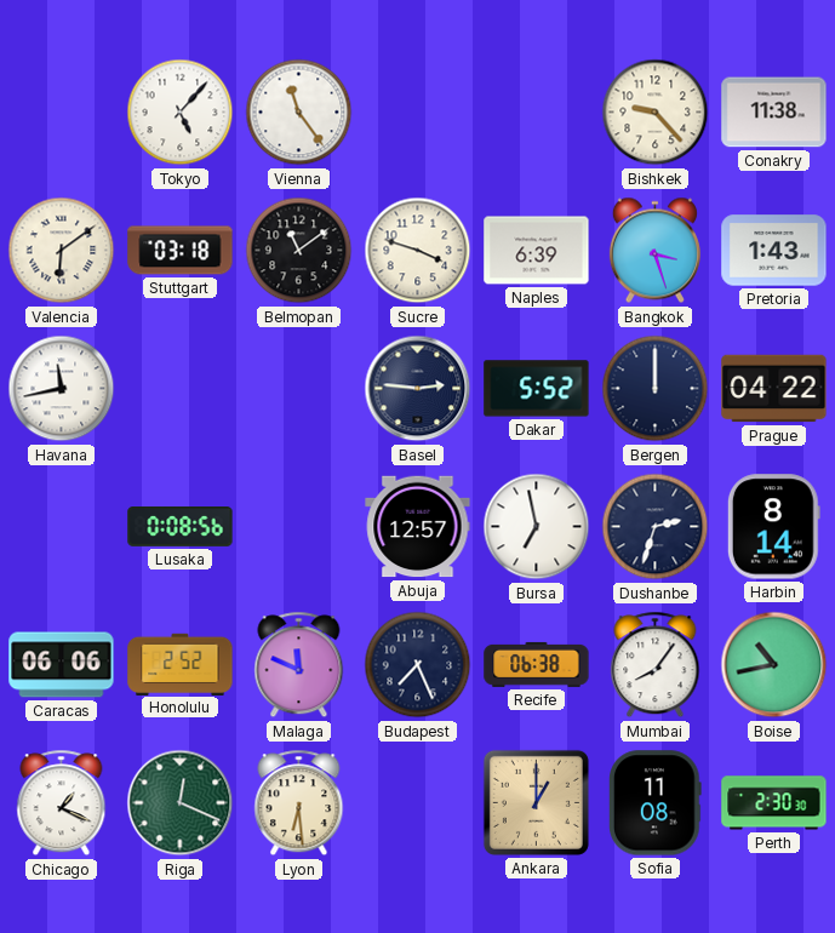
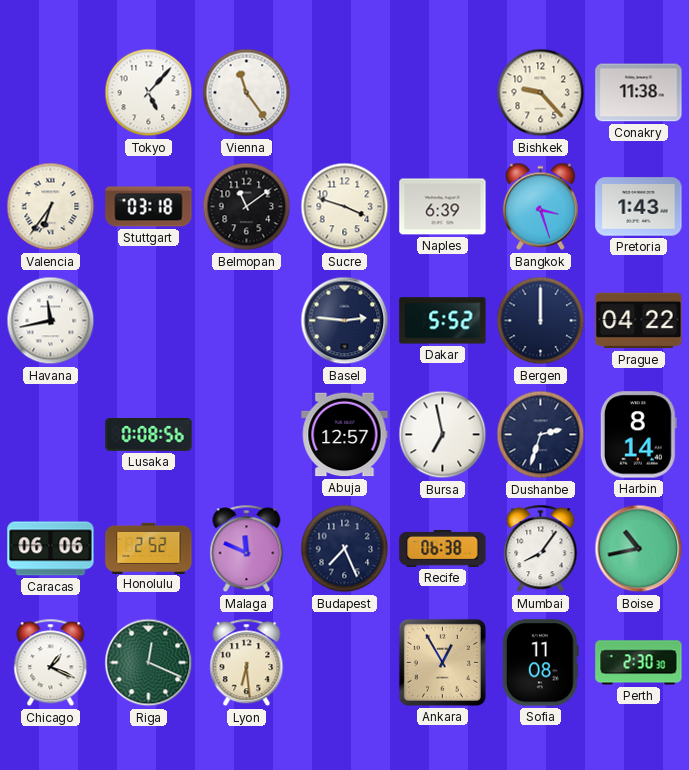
Valencia: 6:09 -> 6:36
Ankara: 1:00 -> 12:55
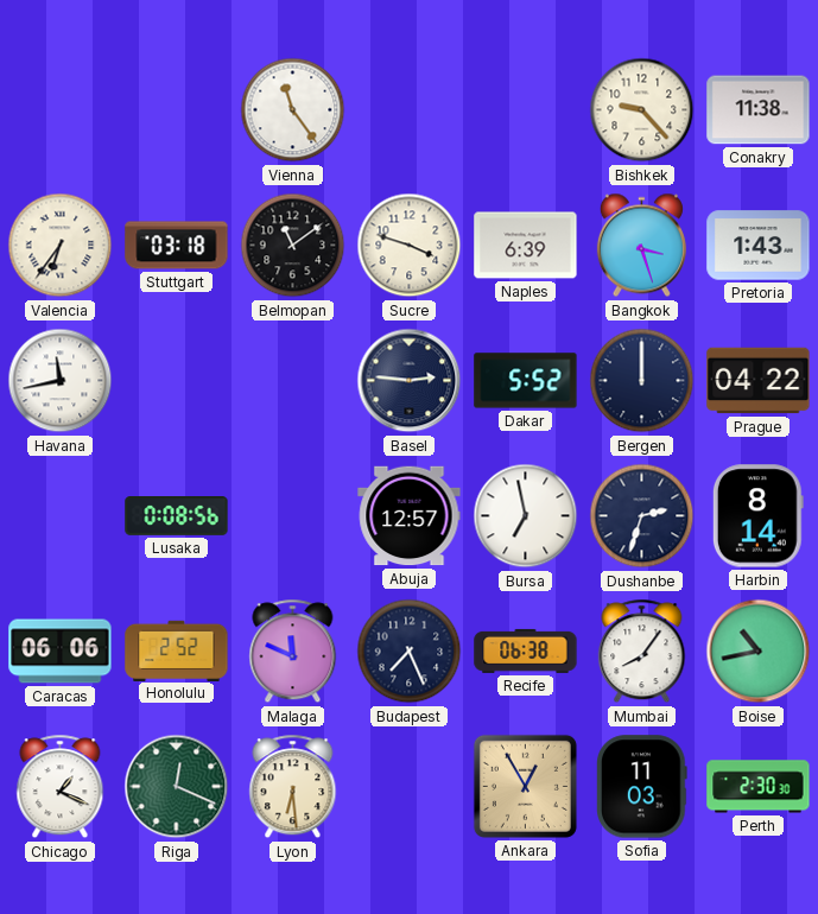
Tokyo: 5:07 -> none
Sofia: 11:08 -> 11:03
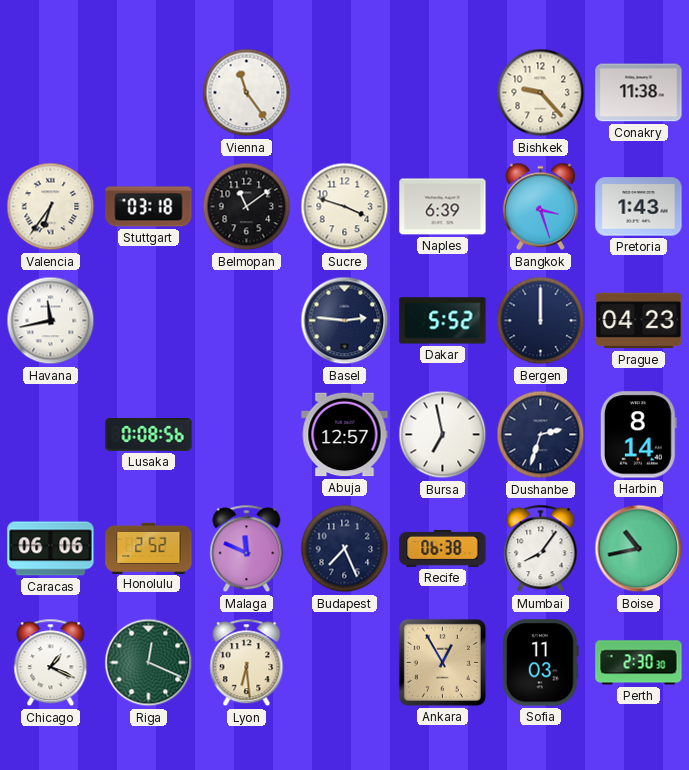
Prague: 04:22 -> 04:23
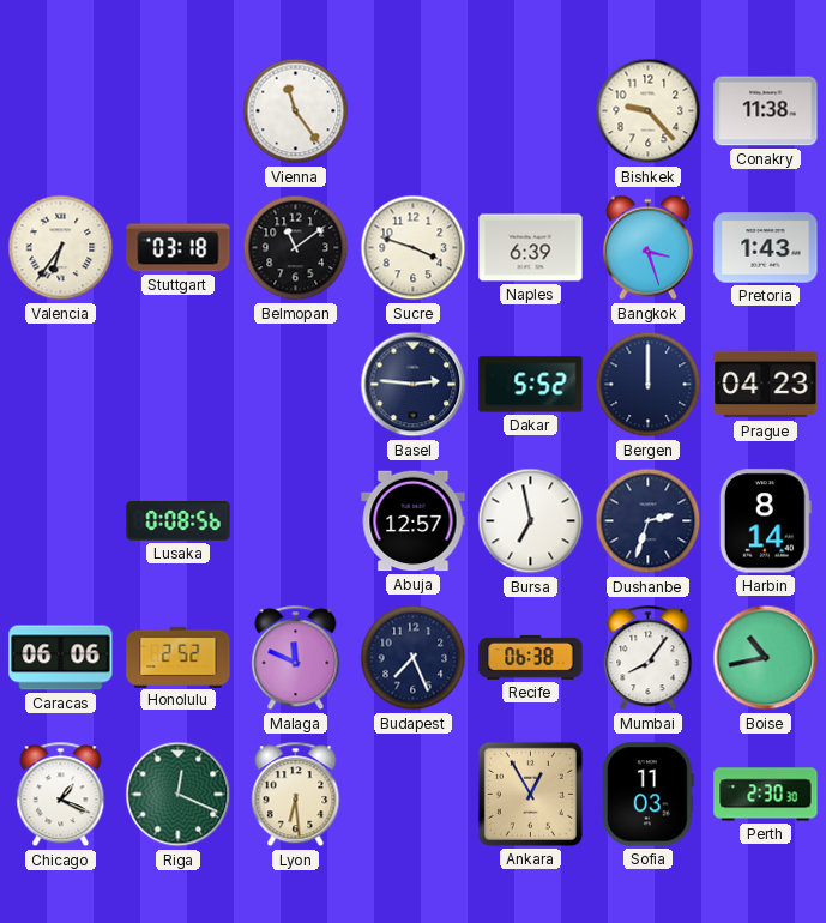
Havana: 11:43 -> none
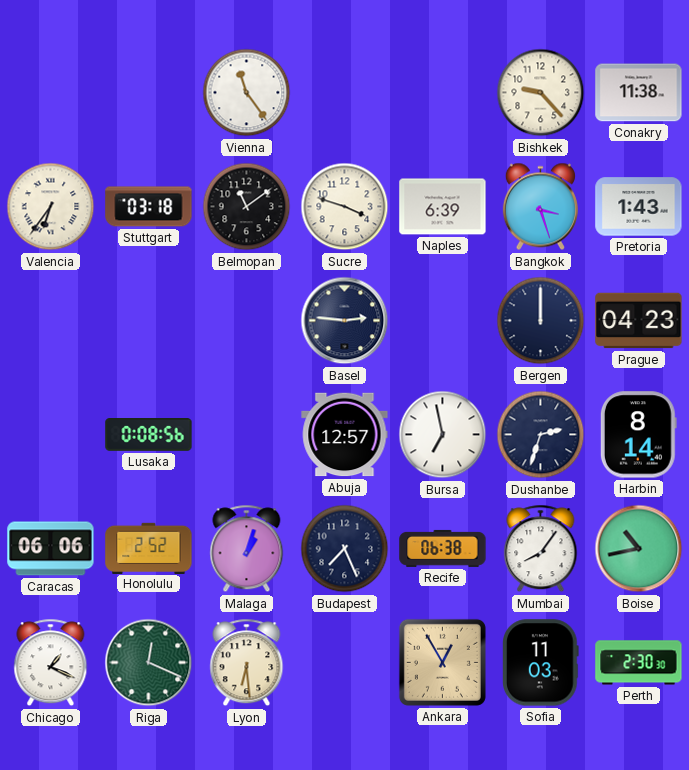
Dakar: 5:52 -> none
Malaga: 11:49 -> 1:03
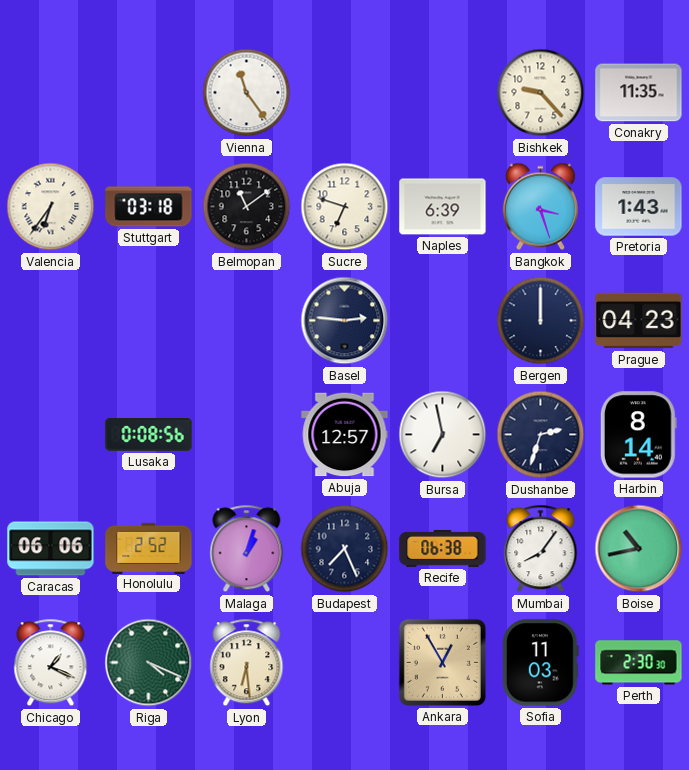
Conakry: 11:38 -> 11:35
Sucre: 3:48 -> 6:48
Riga: 12:19 -> 4:19
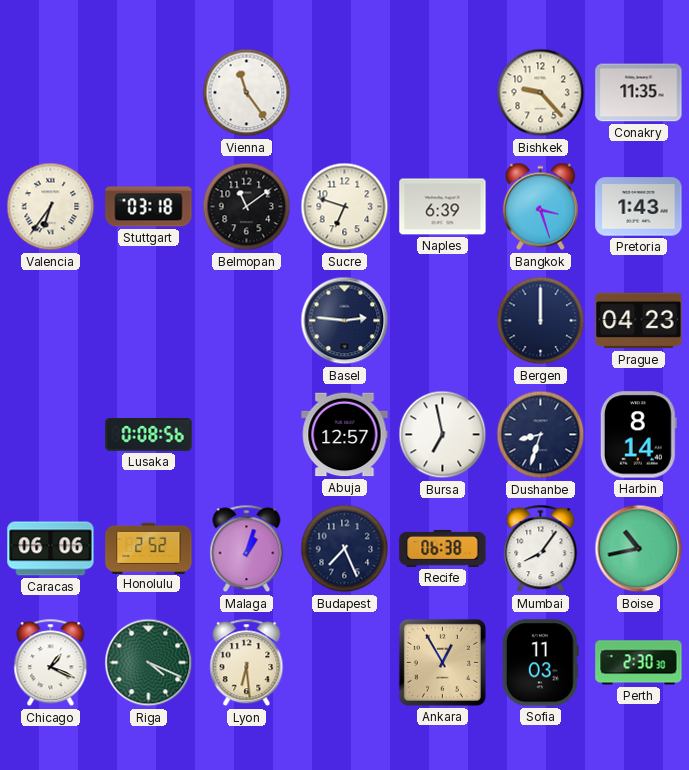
Dushanbe: 2:33 -> 8:33
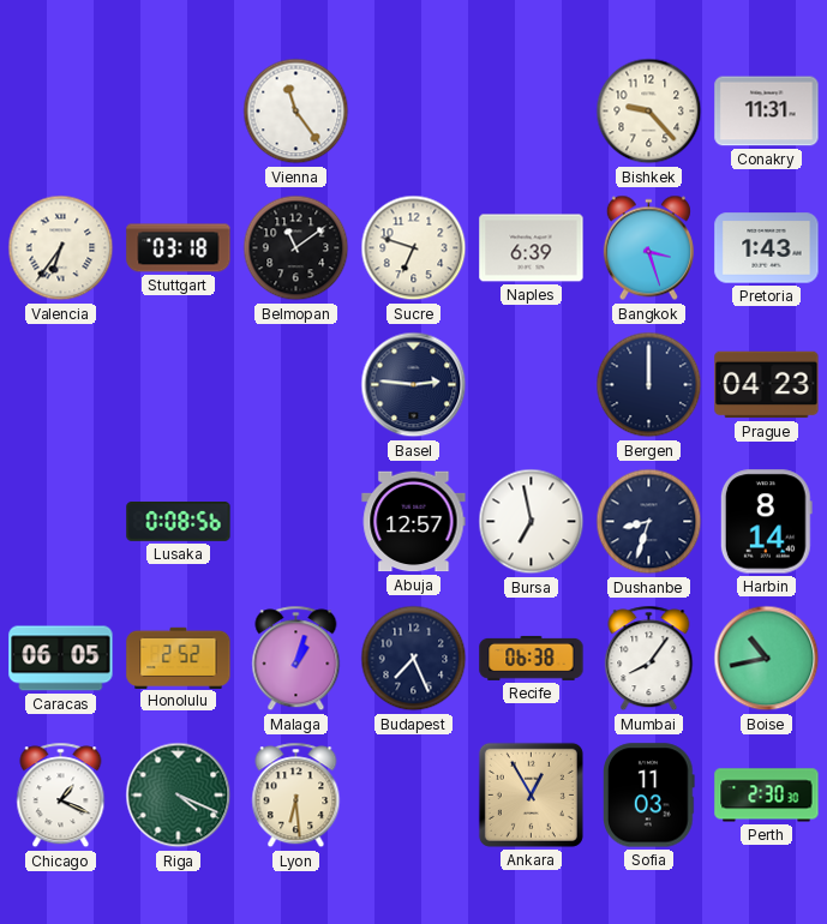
Conakry: 11:35 -> 11:31
Caracas: 06:06 -> 06:05
